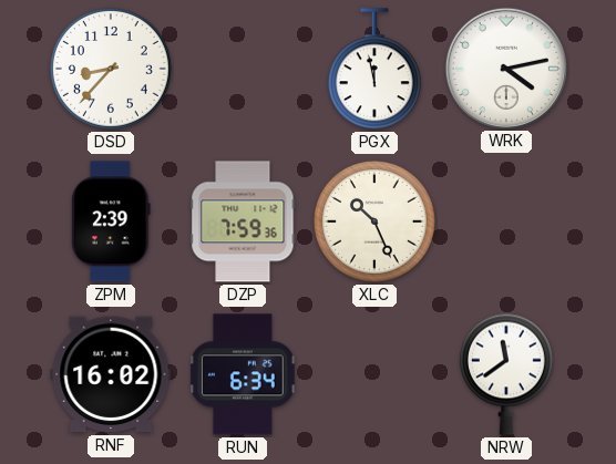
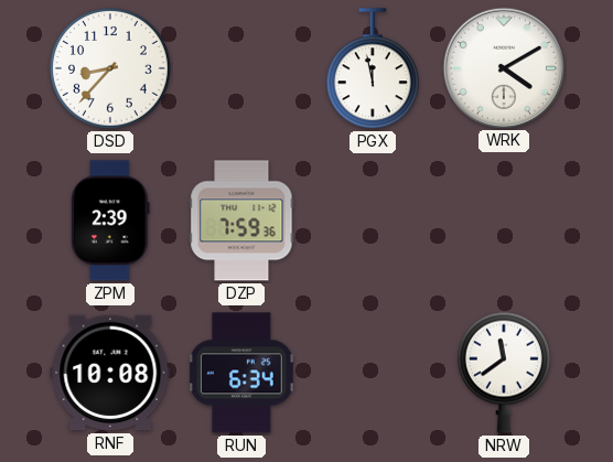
WRK: 4:13 -> 4:10
XLC: 10:26 -> none
RNF: 16:02 -> 10:08
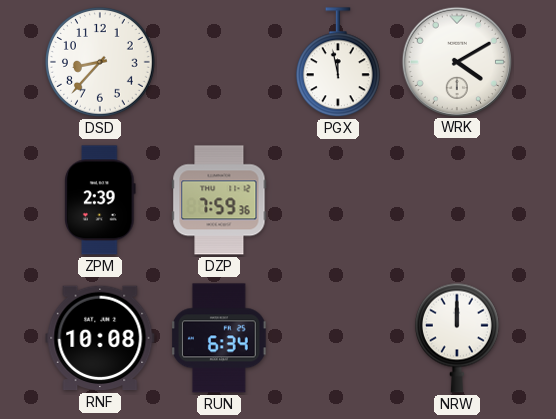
NRW: 11:39 -> 12:00
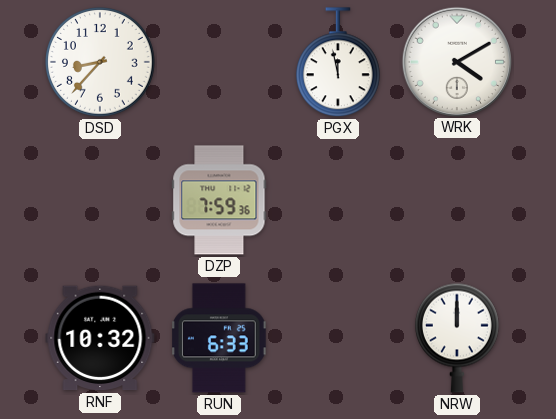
ZPM: 2:39 -> none
RNF: 10:08 -> 10:32
RUN: 6:34 -> 6:33
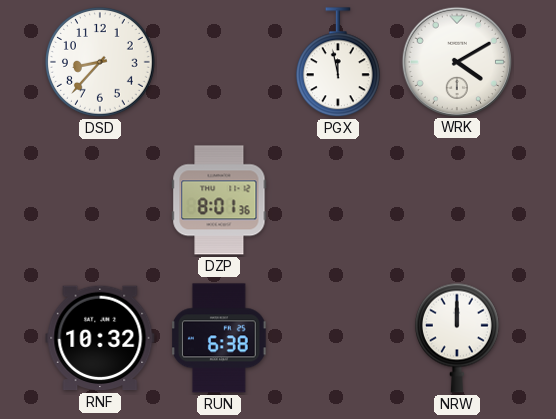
DZP: 7:59 -> 8:01
RUN: 6:33 -> 6:38
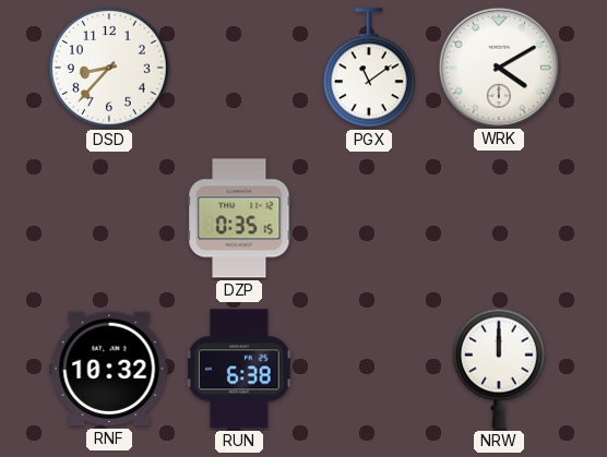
PGX: 11:58 -> 11:09
DZP: 8:01 -> 0:35
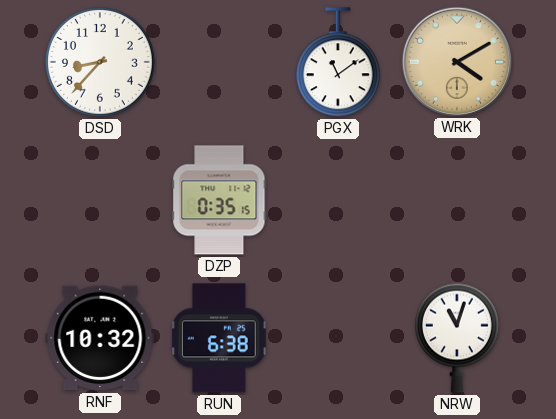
WRK dial: white -> champagne
NRW: 12:00 -> 11:03
